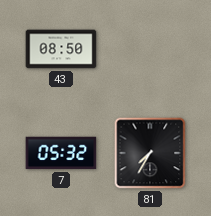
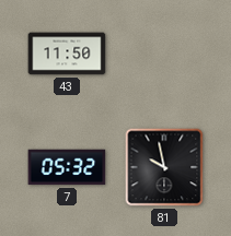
43: 08:50 -> 11:50
81: 7:35 -> 9:58
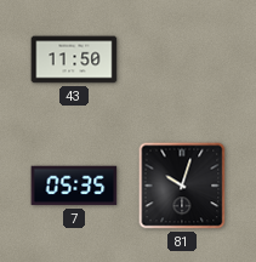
7: 05:32 -> 05:35
81: 9:58 -> 10:03
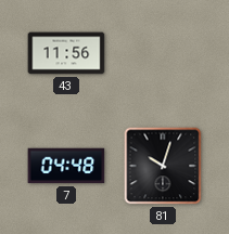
43: 11:50 -> 11:56
7: 05:35 -> 04:48
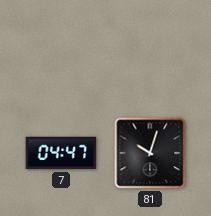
43: 11:56 -> none
7: 04:48 -> 04:47
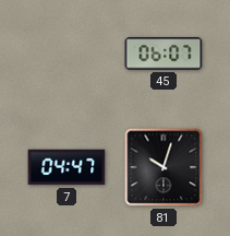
45: none -> 06:07
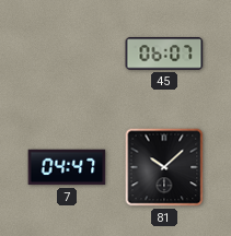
81: 10:03 -> 10:08
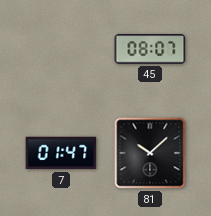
45: 06:07 -> 08:07
7: 04:47 -> 01:47
